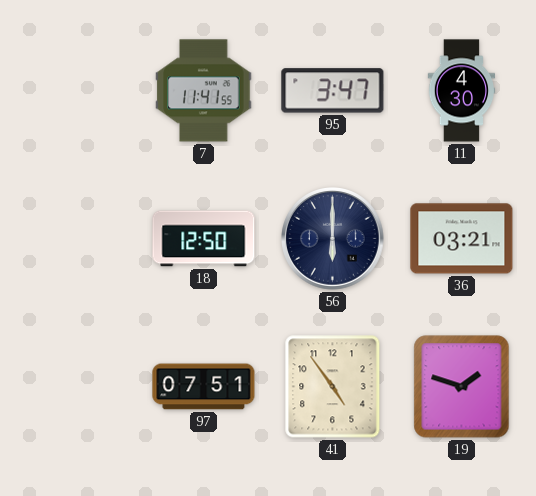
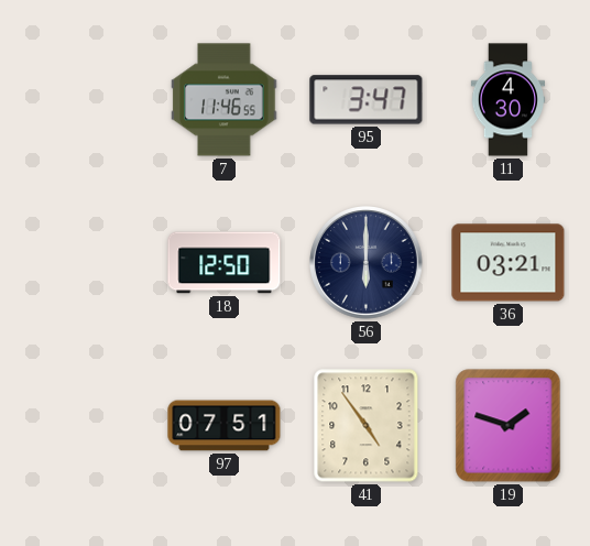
7: 11:41 -> 11:46
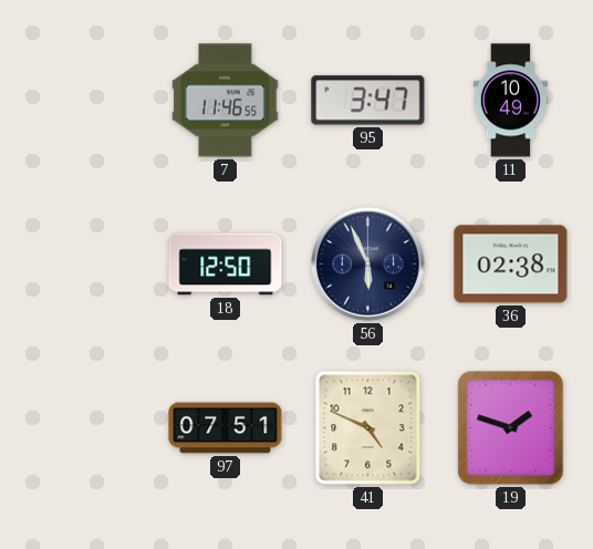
11: 4:30 -> 10:49
56: 6:00 -> 5:56
36: 03:21 -> 02:38
41: 4:54 -> 4:49
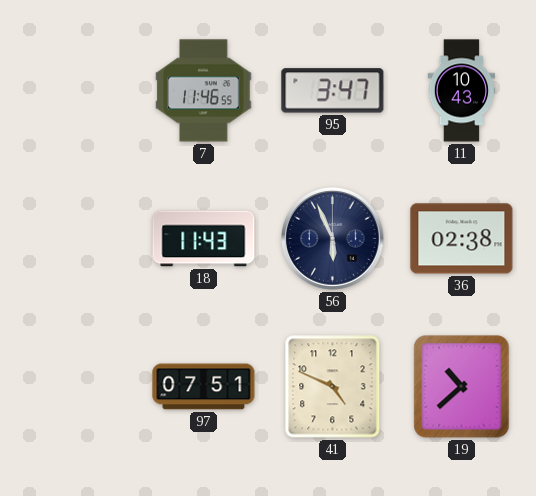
11: 10:49 -> 10:43
18: 12:50 -> 11:43
19: 1:48 -> 10:38
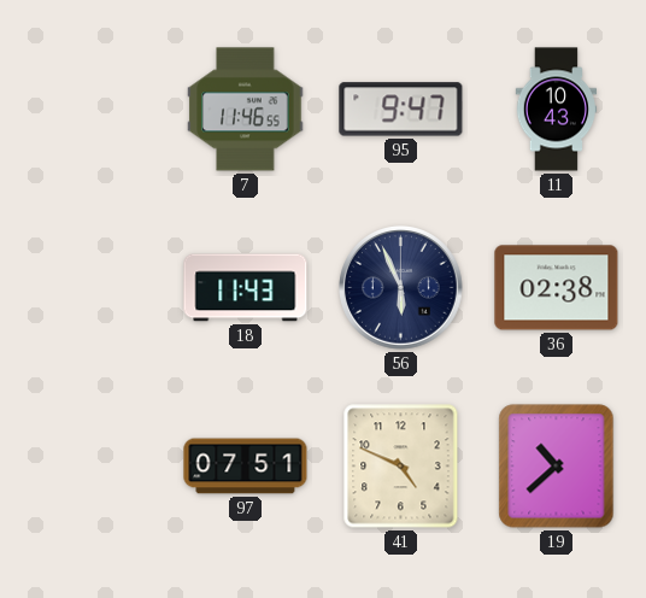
95: 3:47 -> 9:47
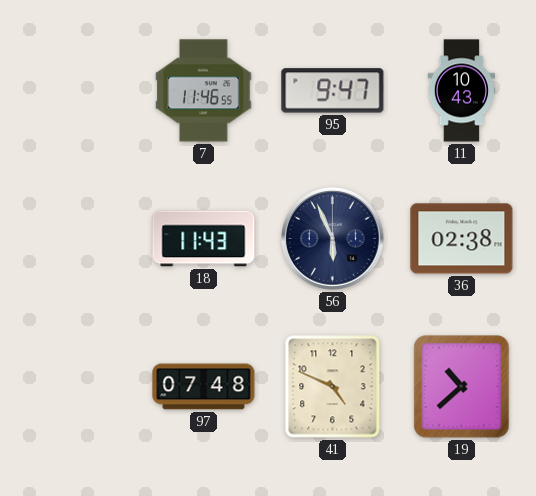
97: 07:51 -> 07:48
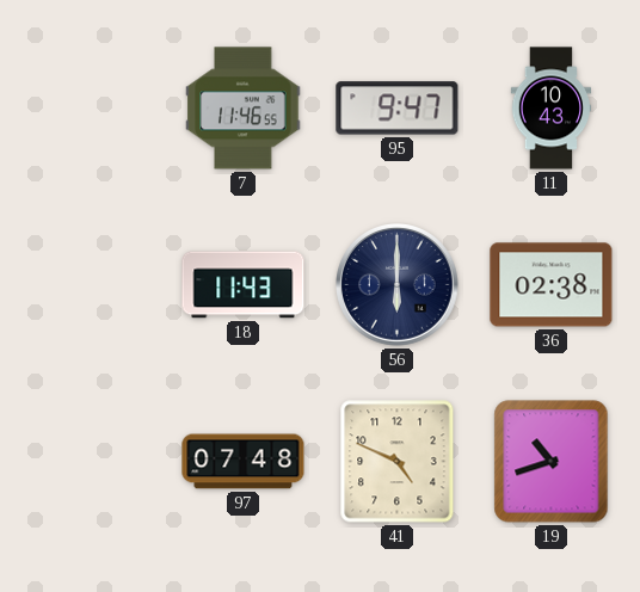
56: 5:56 -> 6:00
19: 10:38 -> 10:42
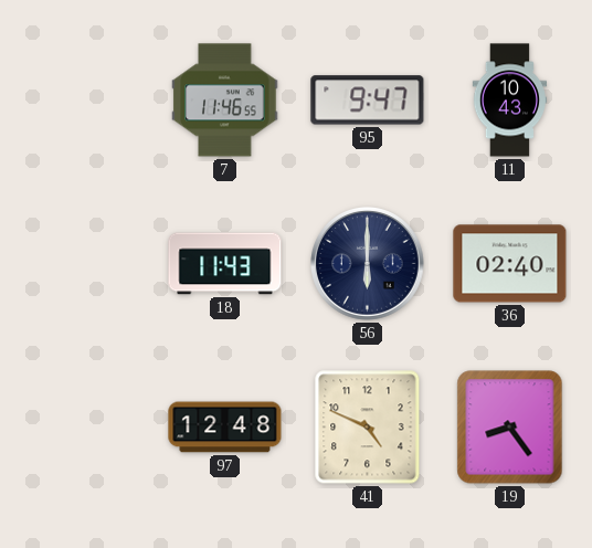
36: 02:38 -> 02:40
97: 07:48 -> 12:48
19: 10:42 -> 8:24
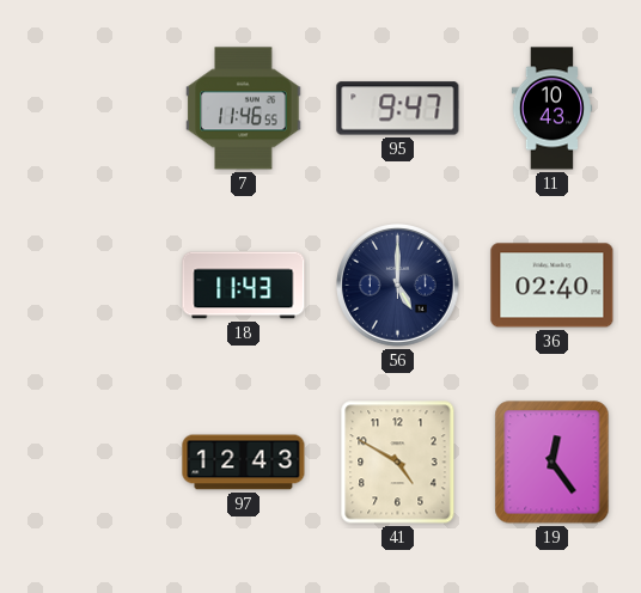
56: 6:00 -> 5:00
97: 12:48 -> 12:43
41: 4:49 -> 4:50
19: 8:24 -> 12:24
